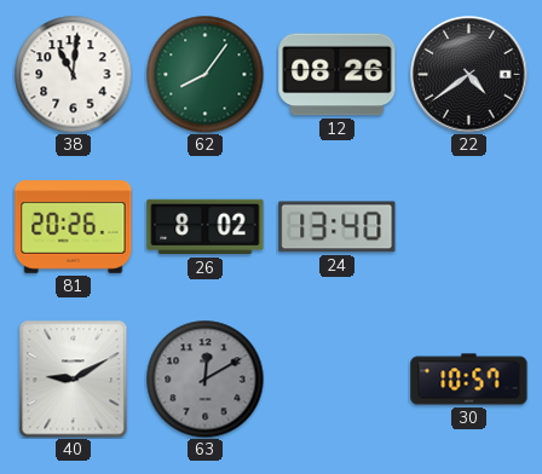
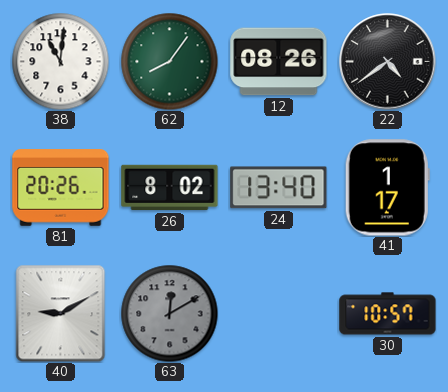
41: none -> 1:17
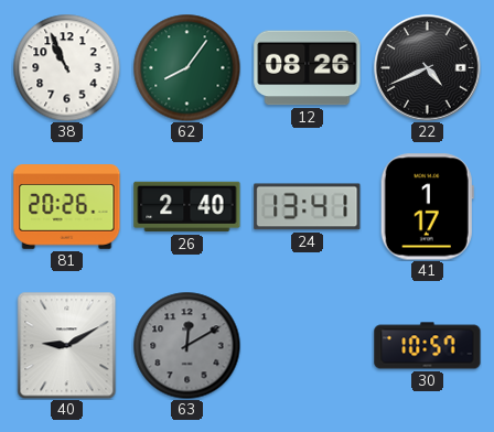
38: 11:01 -> 10:56
22: 4:39 -> 4:41
26: 8:02 -> 2:40
24: 13:40 -> 13:41
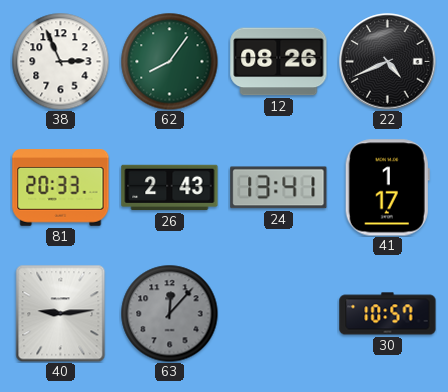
38: 10:56 -> 2:56
81: 20:26 -> 20:33
26: 2:40 -> 2:43
40: 9:10 -> 9:14
63: 12:10 -> 12:07
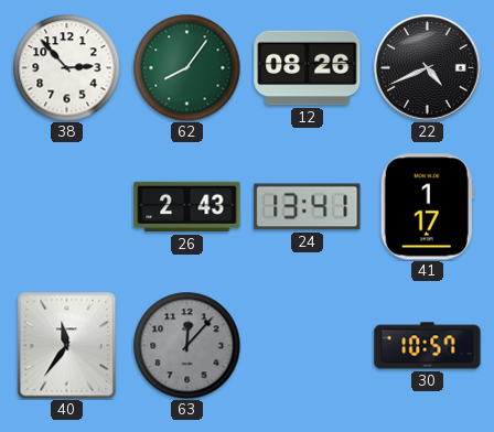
38: 2:56 -> 2:53
81: 20:33 -> none
40: 9:14 -> 11:36
